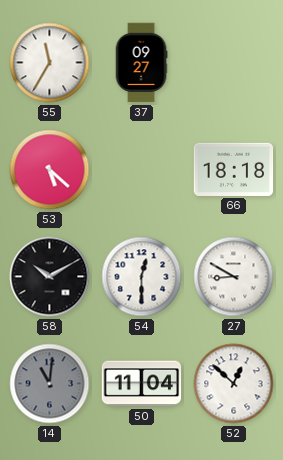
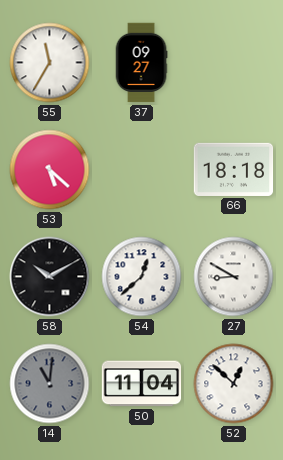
54: 12:30 -> 12:38
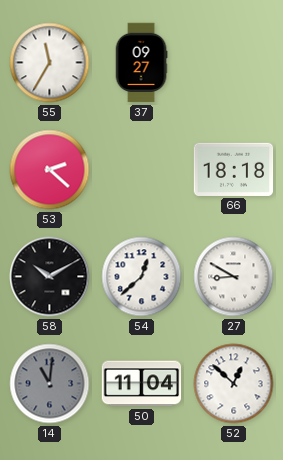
53: 5:22 -> 2:22
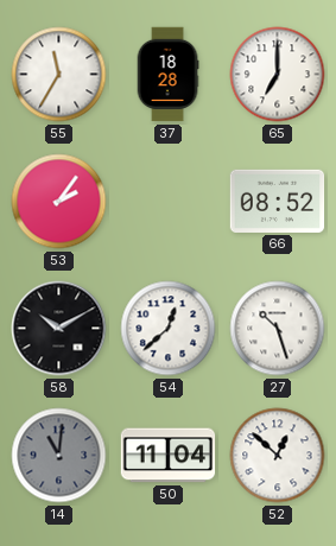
37: 09:27 -> 18:28
65: none -> 7:00
53: 2:22 -> 2:06
66: 18:18 -> 08:52
27: 8:50 -> 10:27
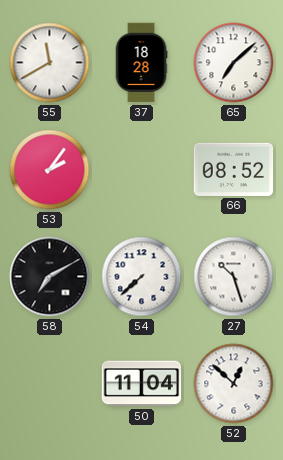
55: 11:35 -> 11:40
65: 7:00 -> 7:08
58: 10:10 -> 7:10
54: 12:38 -> 7:38
14: 11:01 -> none
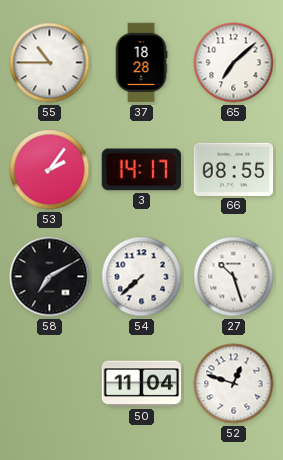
55: 11:40 -> 10:45
3: none -> 14:17
66: 08:52 -> 08:55
52: 12:52 -> 12:48
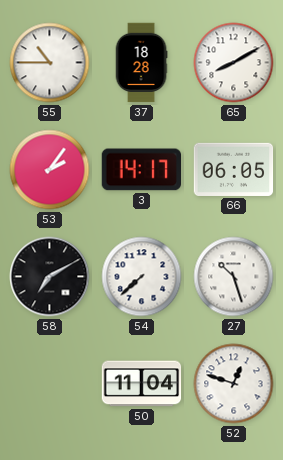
65: 7:08 -> 8:10
66: 08:55 -> 06:05
